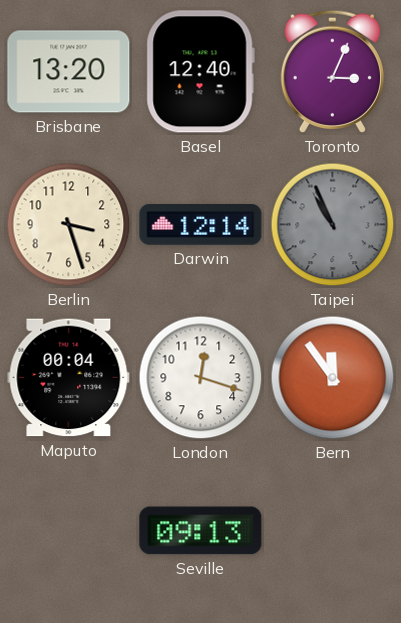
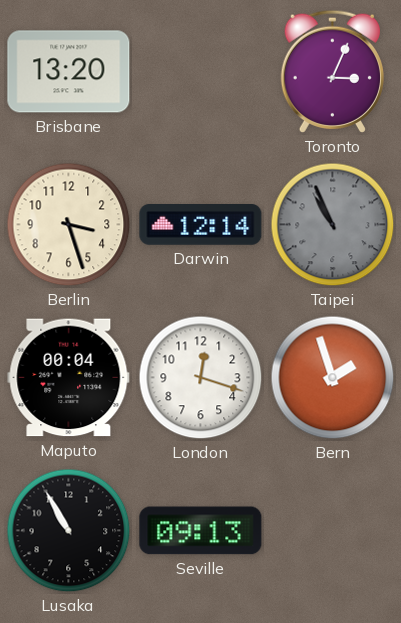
Basel: 12:40 -> none
Bern: 11:54 -> 1:57
Lusaka: none -> 10:55
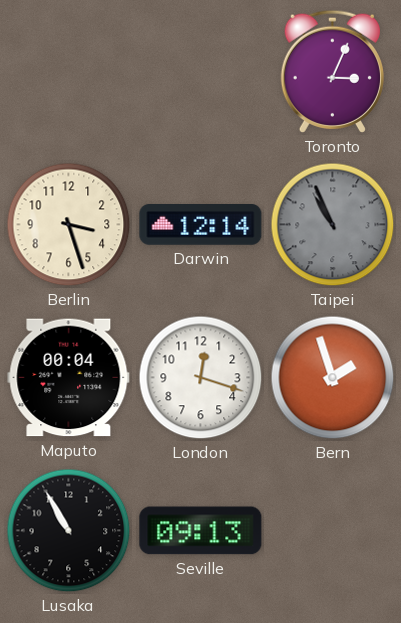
Brisbane: 13:20 -> none
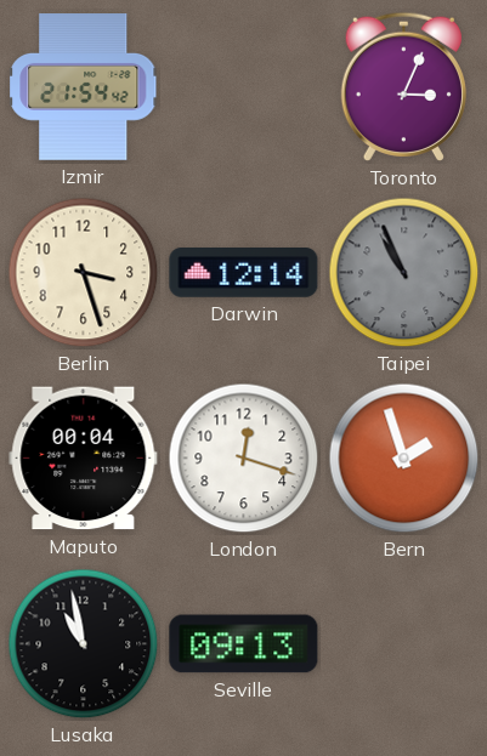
Izmir: none -> 21:54
Lusaka: 10:55 -> 10:58
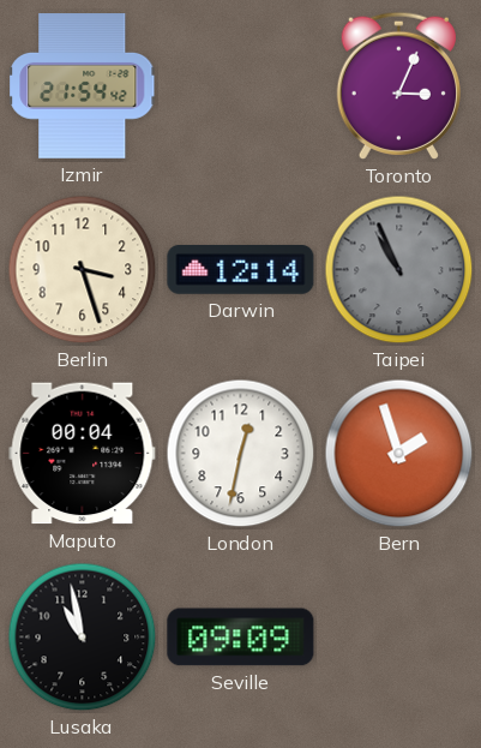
London: 12:18 -> 12:32
Seville: 09:13 -> 09:09
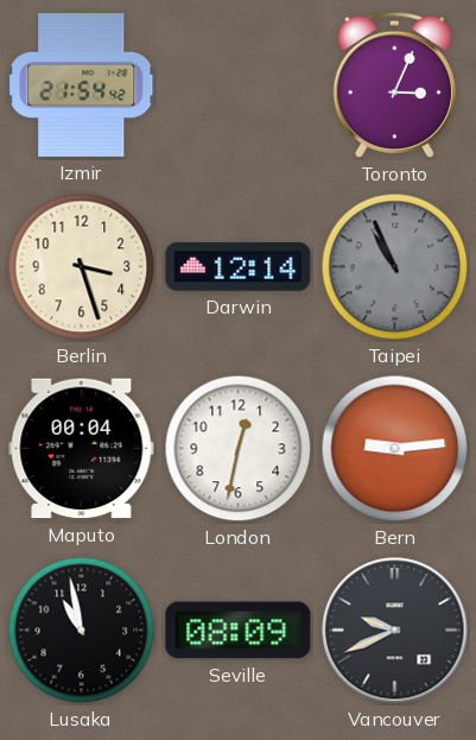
Bern: 1:57 -> 9:14
Seville: 09:09 -> 08:09
Vancouver: none -> 9:41
